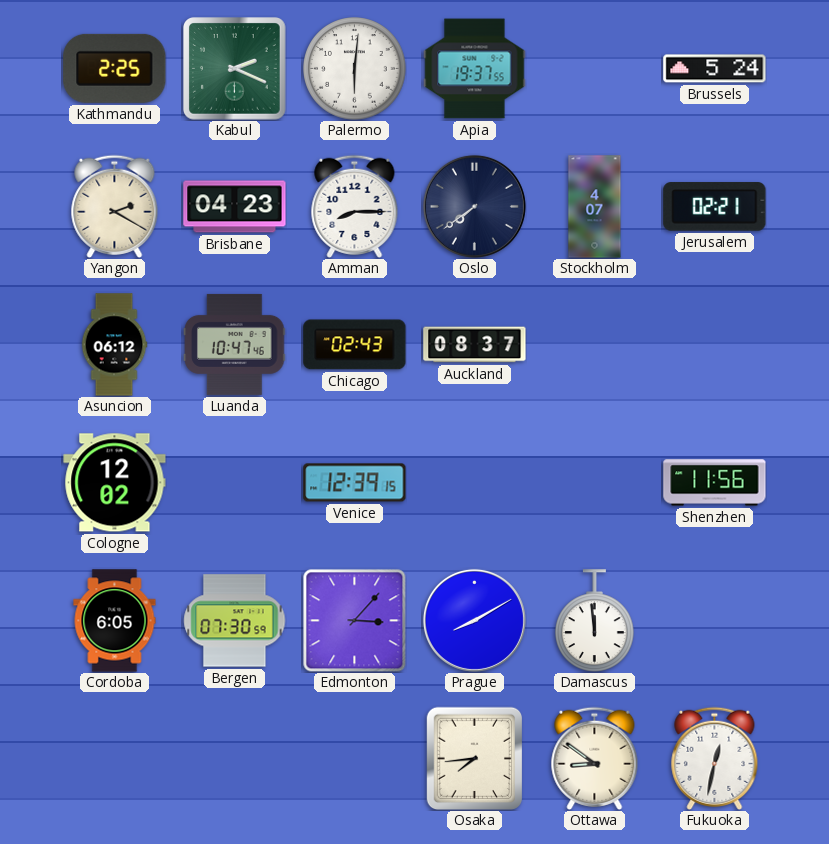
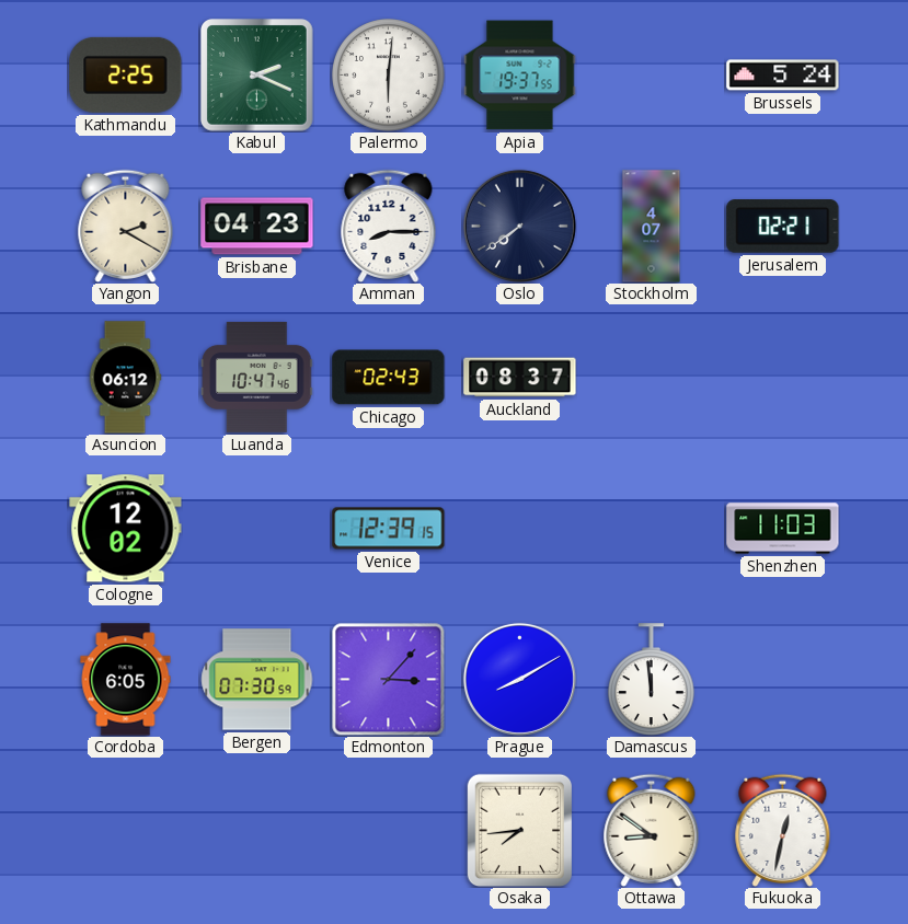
Shenzhen: 11:56 -> 11:03
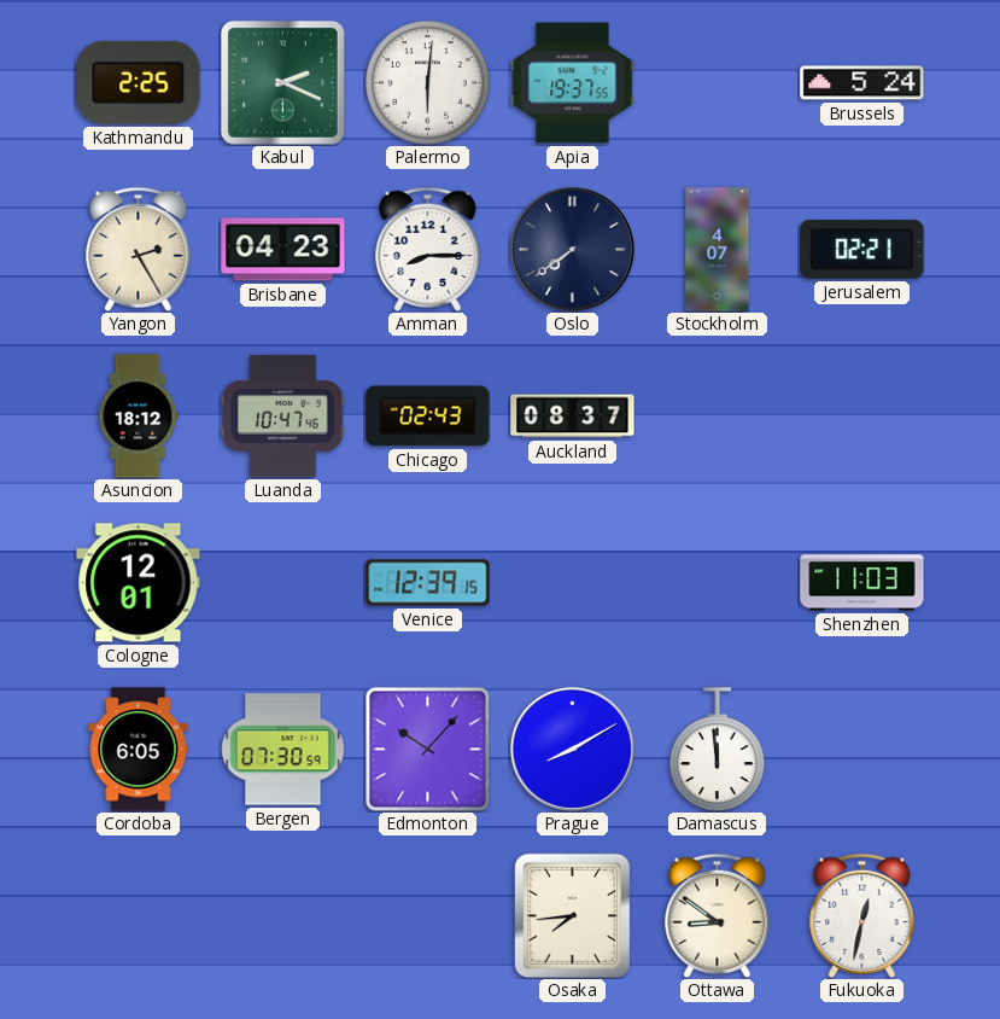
Yangon: 2:20 -> 2:25
Asuncion: 06:12 -> 18:12
Cologne: 12:02 -> 12:01
Edmonton: 3:07 -> 10:07
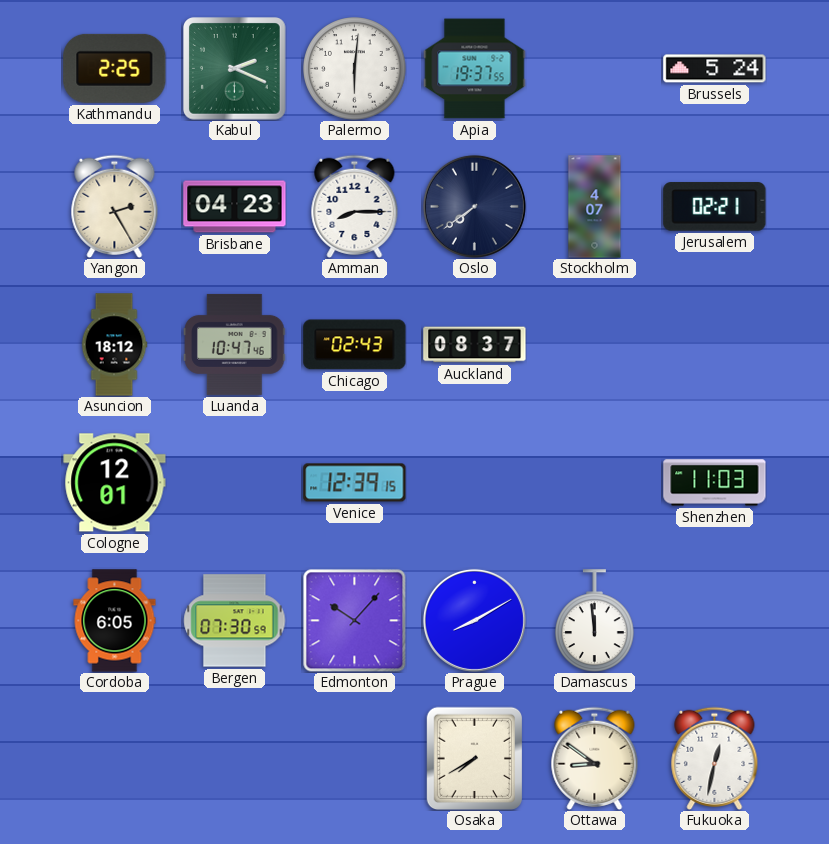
Osaka: 7:44 -> 7:40
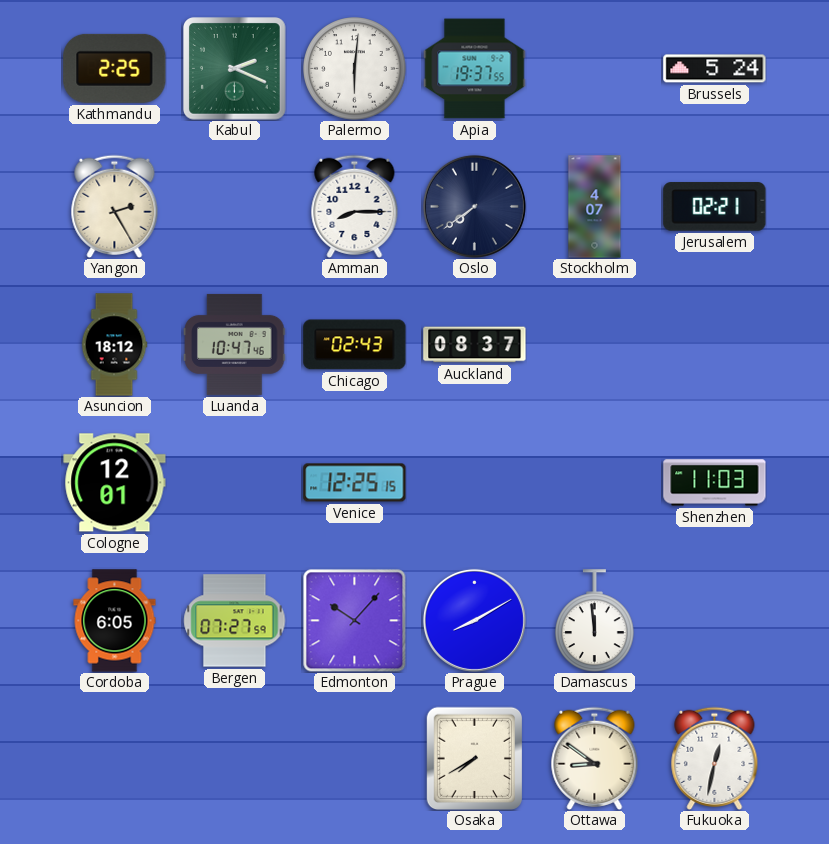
Brisbane: 04:23 -> none
Venice: 12:39 -> 12:25
Bergen: 07:30 -> 07:27
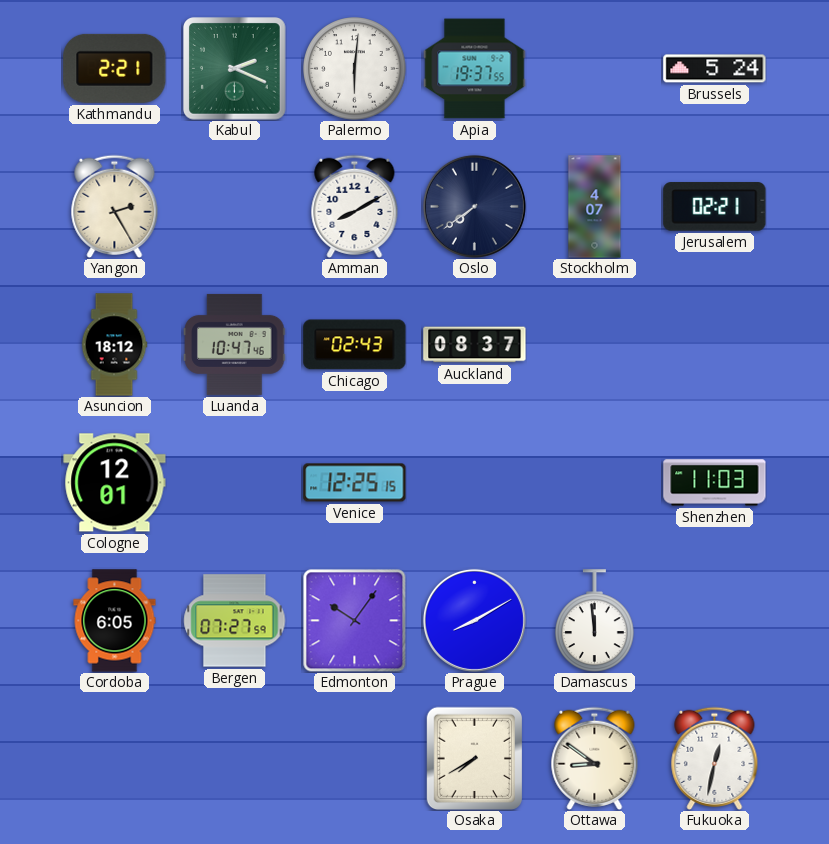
Kathmandu: 2:25 -> 2:21
Amman: 8:15 -> 8:10
Edmonton: 10:07 -> 10:06
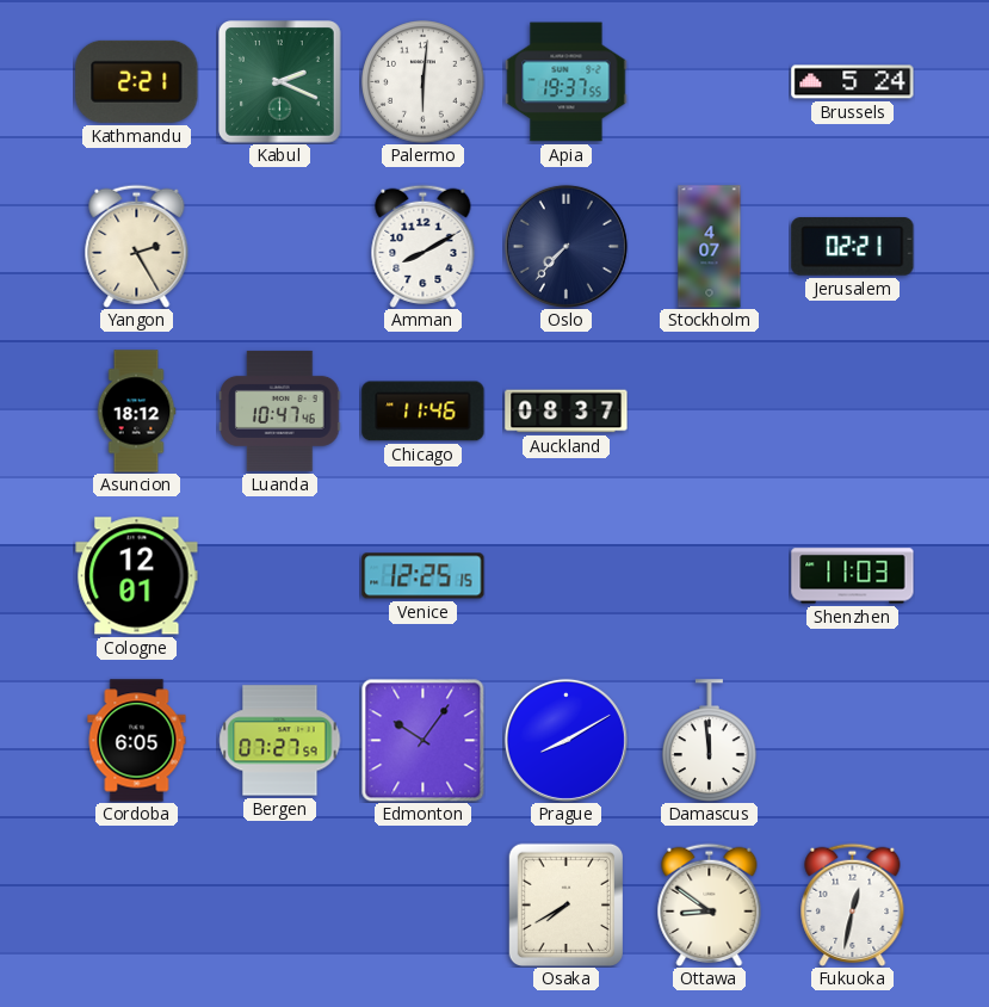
Oslo: 7:39 -> 7:37
Chicago: 02:43 -> 11:46
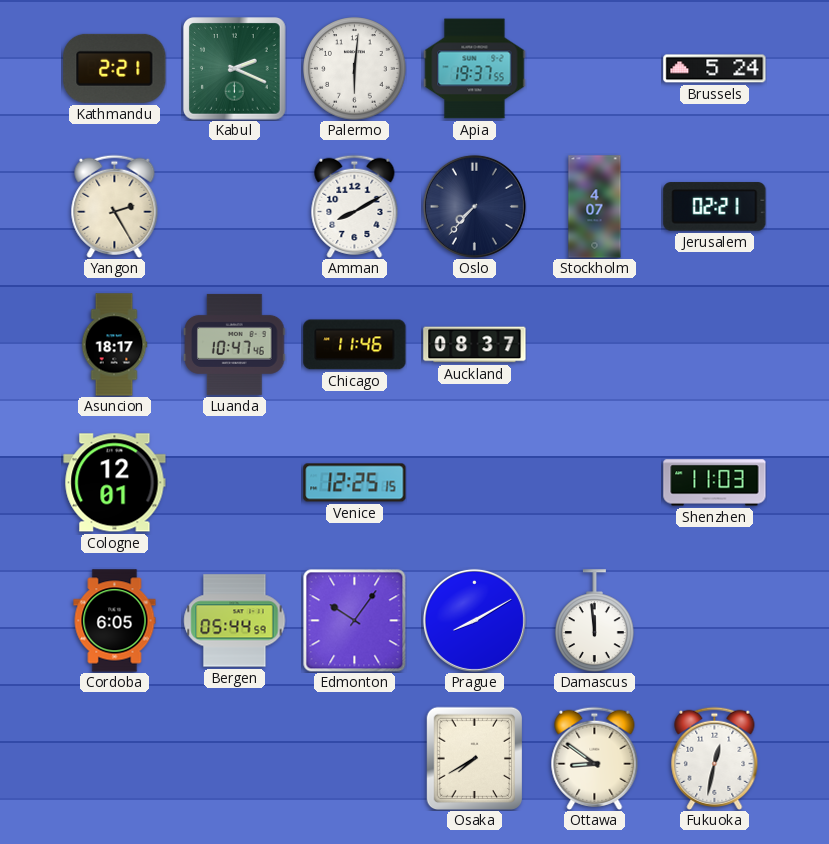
Asuncion: 18:12 -> 18:17
Bergen: 07:27 -> 05:44
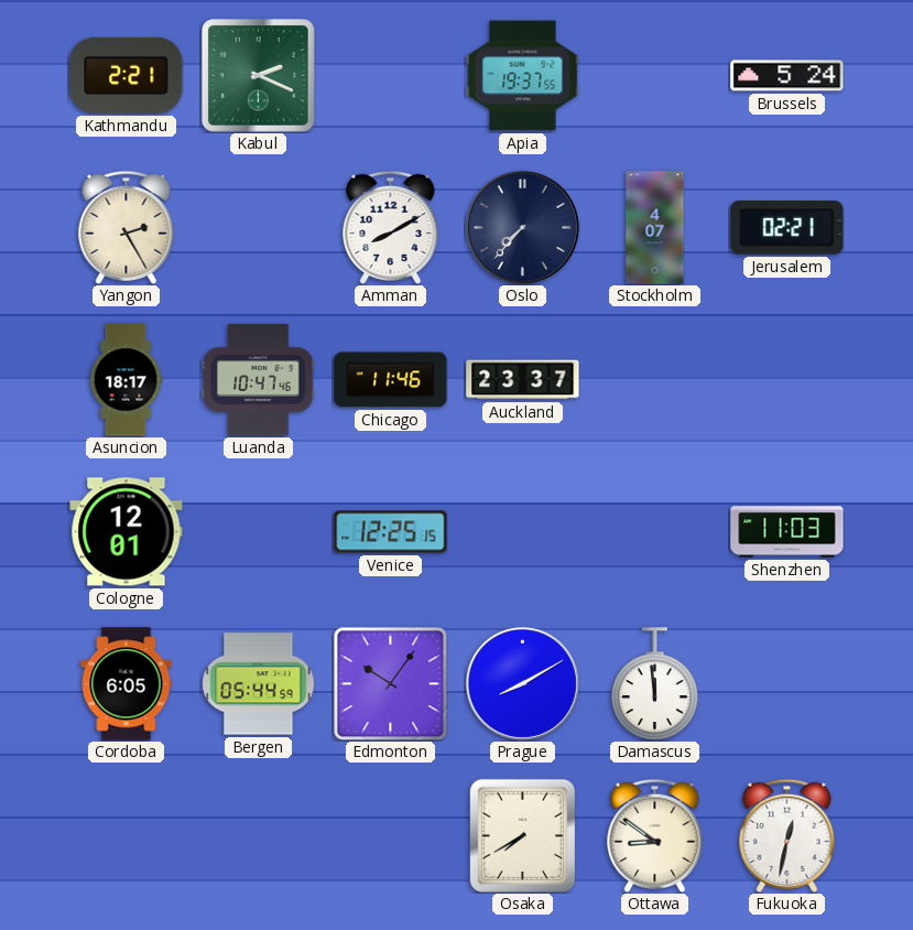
Palermo: 6:01 -> none
Auckland: 08:37 -> 23:37
